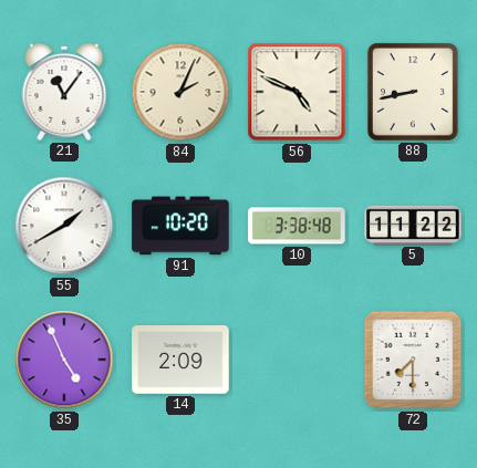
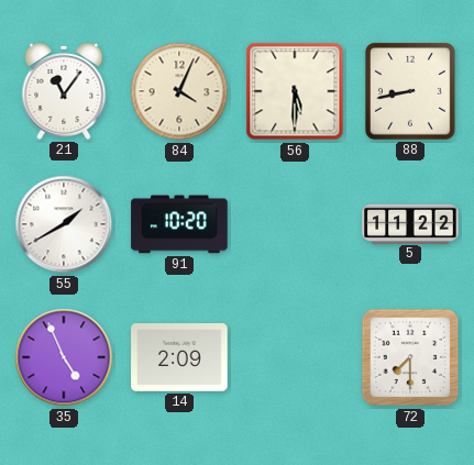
84: 2:04 -> 4:04
56: 4:49 -> 5:30
10: 3:38 -> none
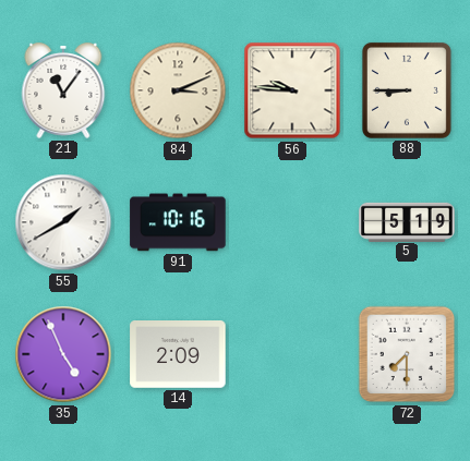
84: 4:04 -> 3:11
56: 5:30 -> 9:46
88: 8:43 -> 8:45
91: 10:20 -> 10:16
5: 11:22 -> 5:19
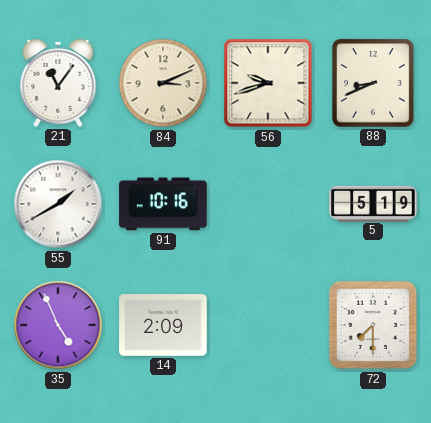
56: 9:46 -> 9:42
88: 8:45 -> 8:41
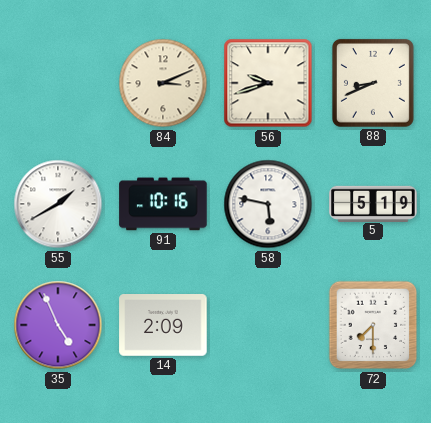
21: 11:06 -> none
58: none -> 5:47
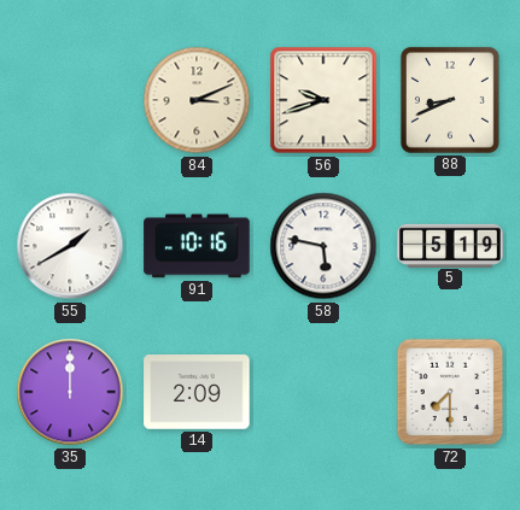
35: 4:56 -> 12:00
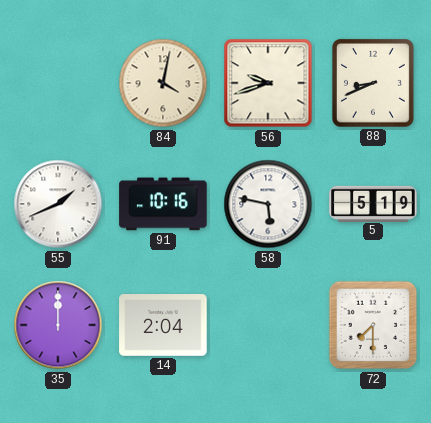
84: 3:11 -> 4:02
55: 1:40 -> 1:41
14: 2:09 -> 2:04
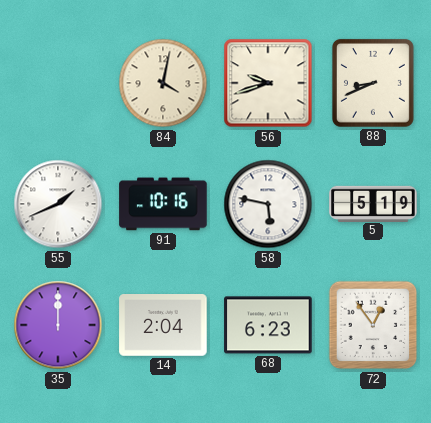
68: none -> 6:23
72: 7:30 -> 12:54
